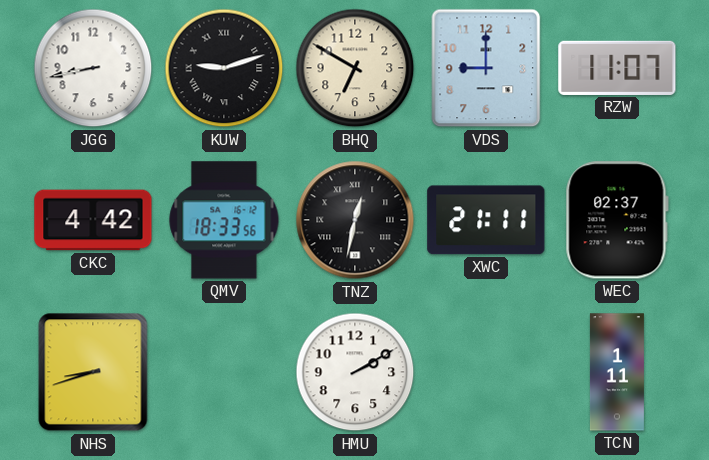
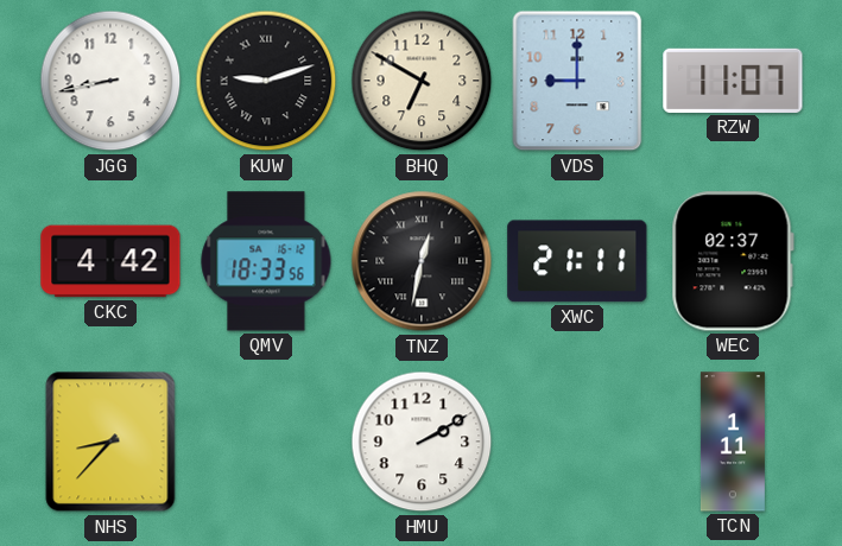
NHS: 8:42 -> 8:37
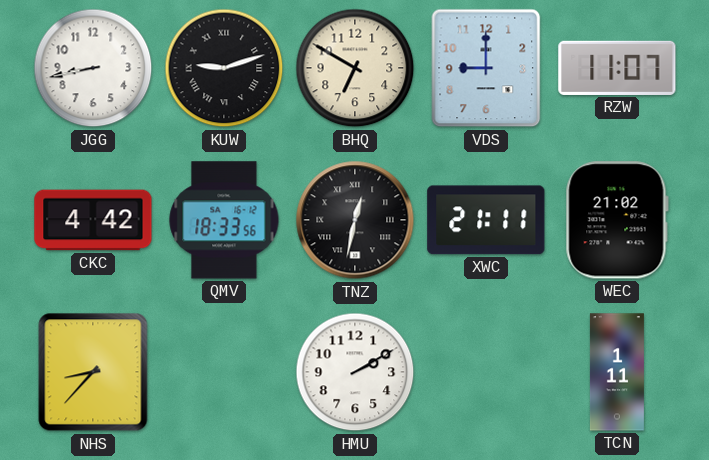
WEC: 02:37 -> 21:02
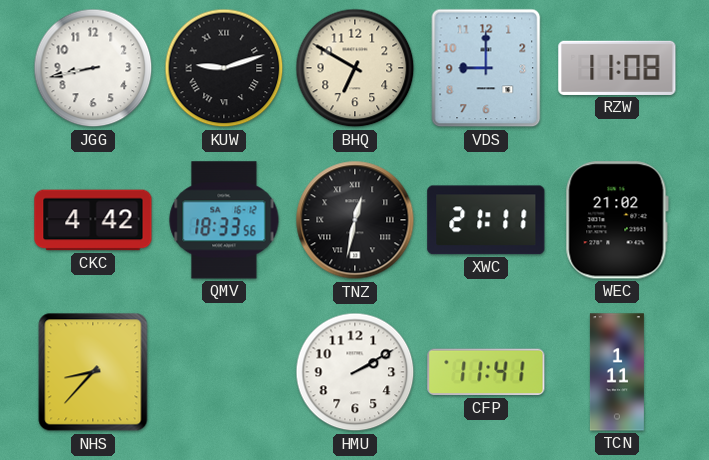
RZW: 11:07 -> 11:08
CFP: none -> 11:41
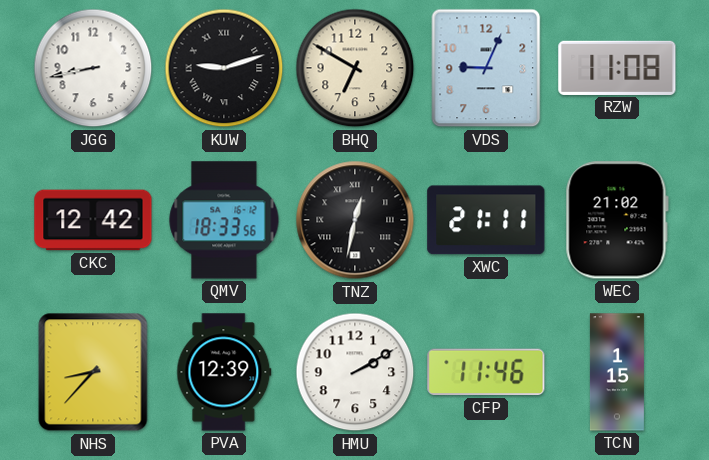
VDS: 9:00 -> 9:04
CKC: 4:42 -> 12:42
PVA: none -> 12:39
CFP: 11:41 -> 11:46
TCN: 1:11 -> 1:15
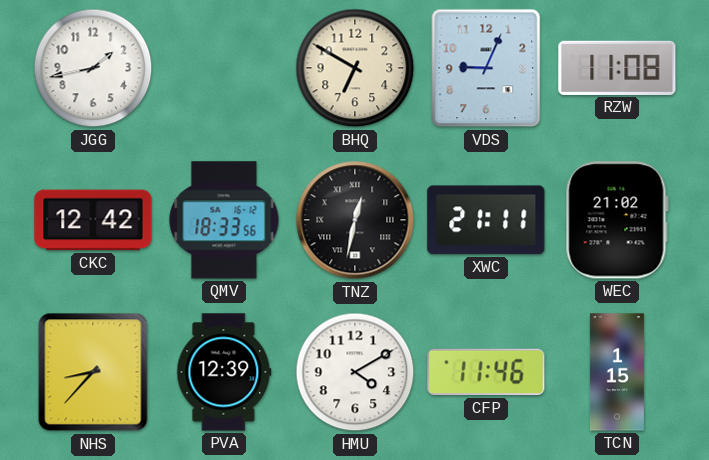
JGG: 8:43 -> 1:43
KUW: 9:12 -> none
HMU: 2:10 -> 4:10
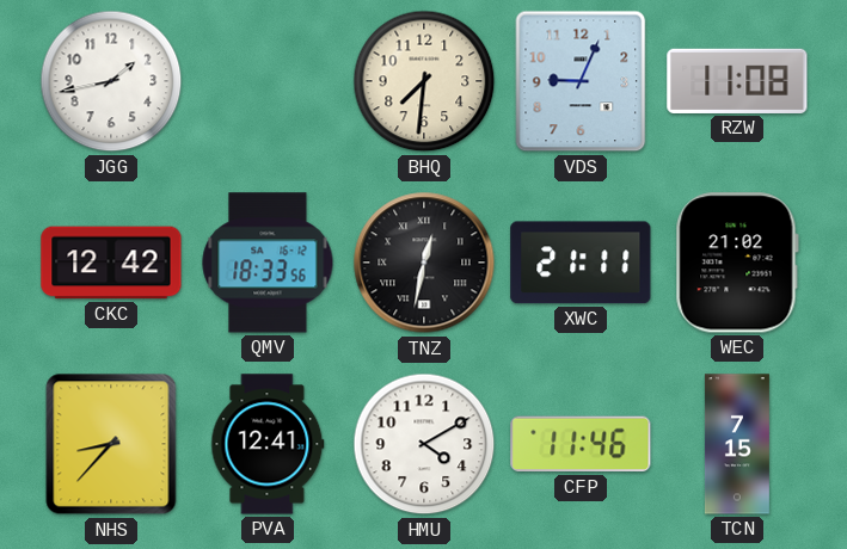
BHQ: 6:50 -> 7:31
PVA: 12:39 -> 12:41
TCN: 1:15 -> 7:15
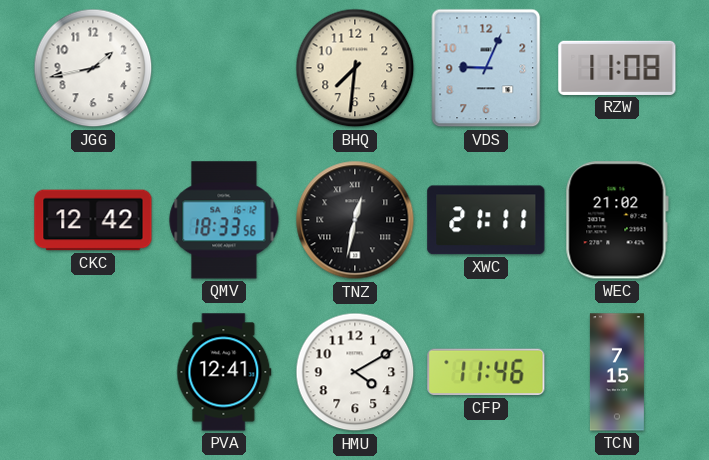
NHS: 8:37 -> none
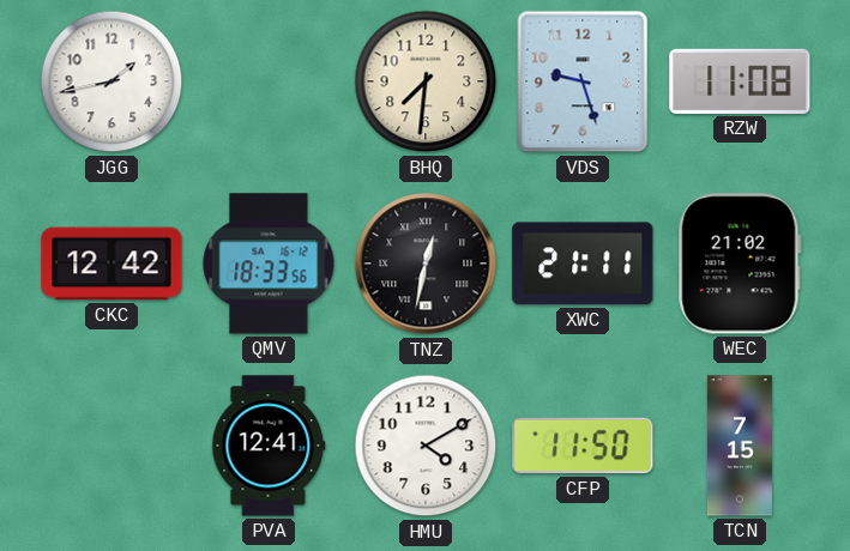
VDS: 9:04 -> 9:27
CFP: 11:46 -> 11:50
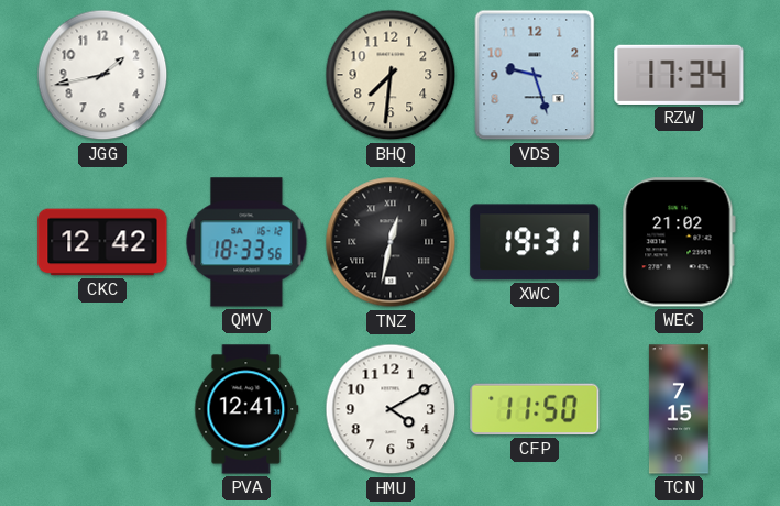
RZW: 11:08 -> 17:34
XWC: 21:11 -> 19:31
